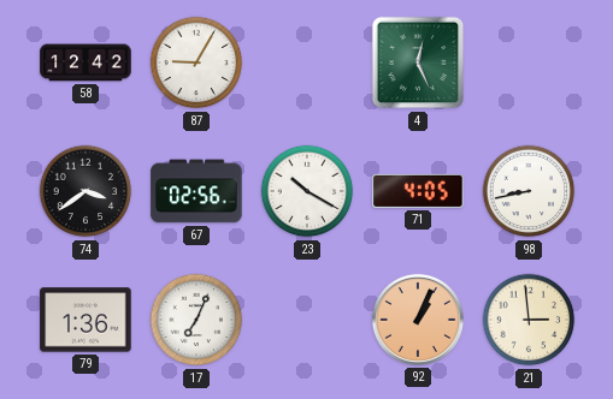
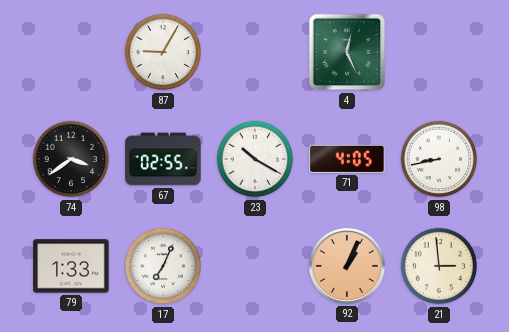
58: 12:42 -> none
67: 02:56 -> 02:55
79: 1:36 -> 1:33
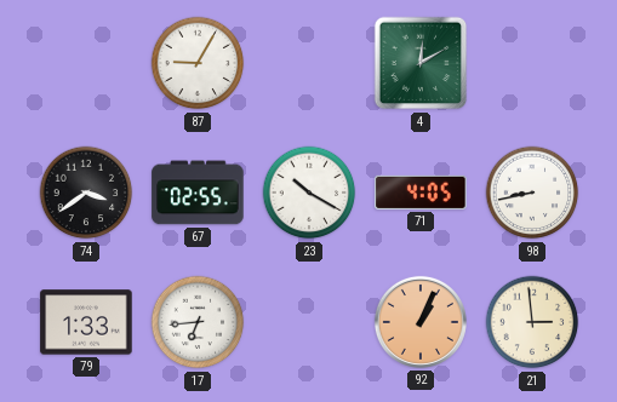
4: 12:26 -> 12:10
17: 7:04 -> 6:44
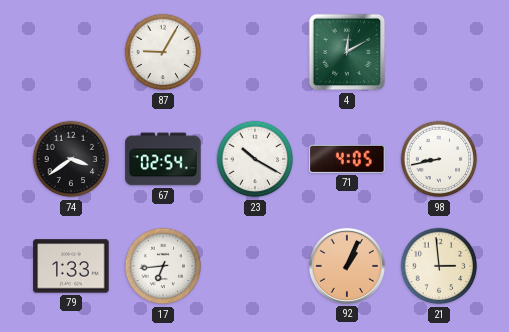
67: 02:55 -> 02:54
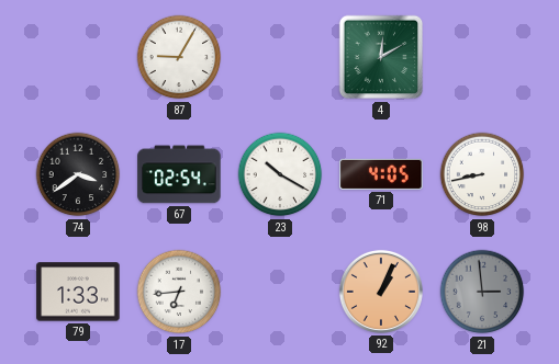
21 dial: cream -> grey
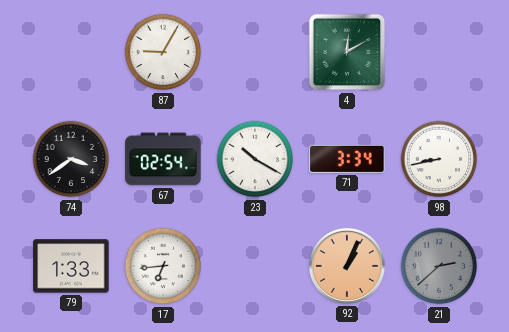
71: 4:05 -> 3:34
21: 2:59 -> 2:38
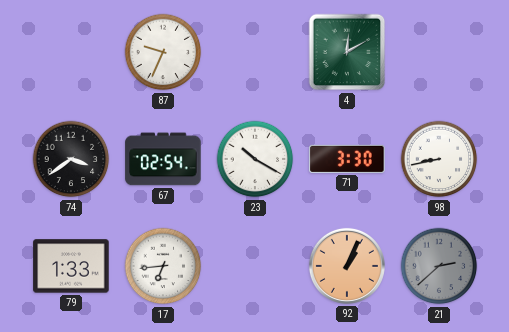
87: 9:05 -> 9:34
71: 3:34 -> 3:30
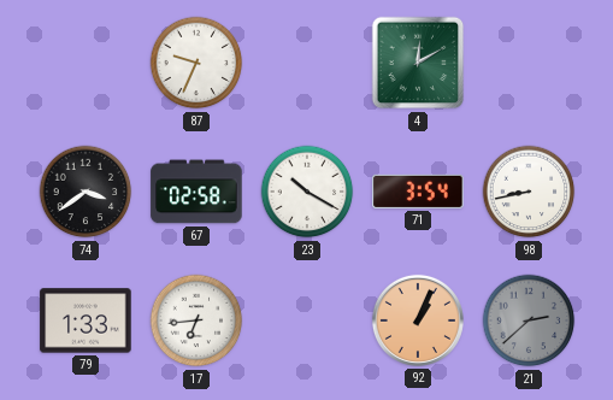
67: 02:54 -> 02:58
71: 3:30 -> 3:54
